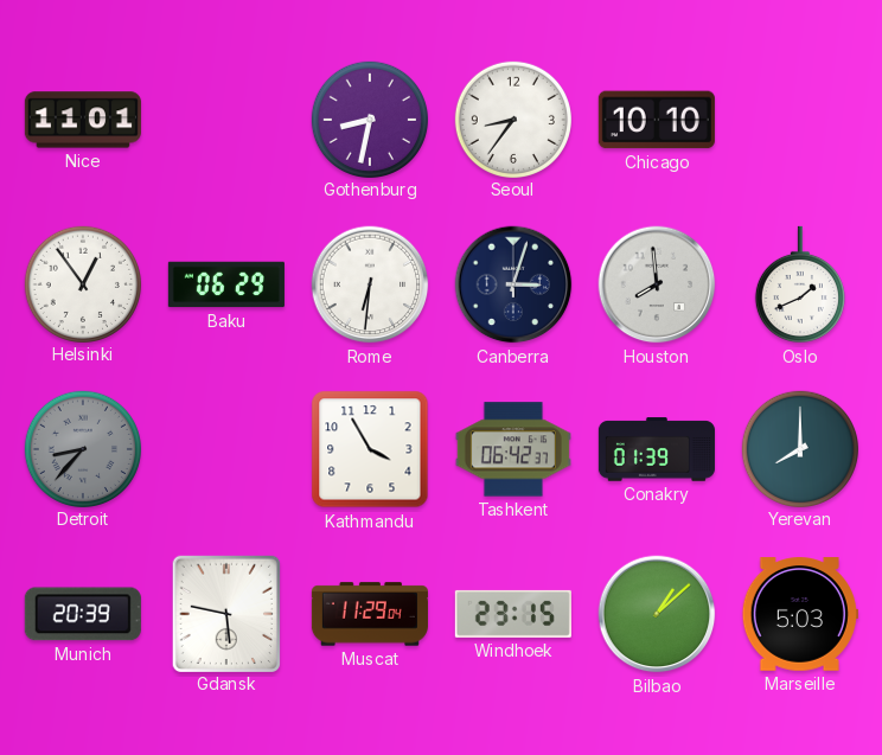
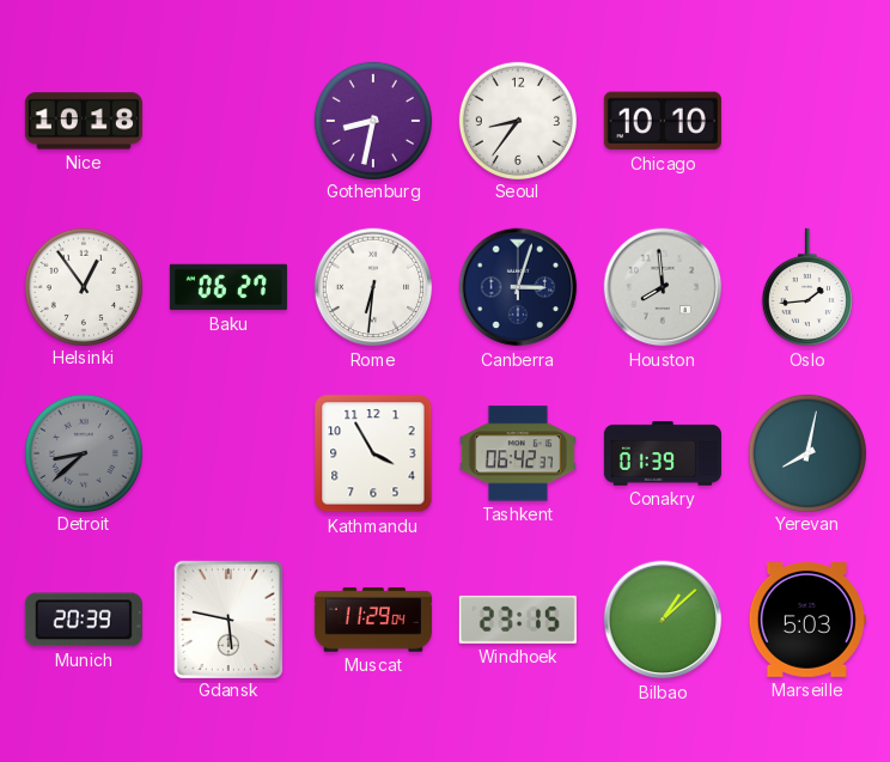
Nice: 11:01 -> 10:18
Baku: 06:29 -> 06:27
Oslo: 1:41 -> 1:44
Detroit: 8:37 -> 8:38
Yerevan: 8:00 -> 8:02
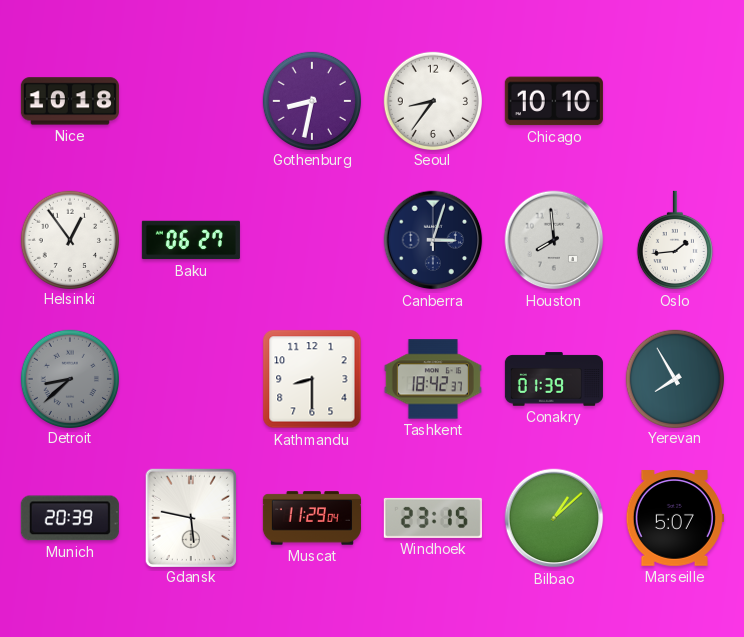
Rome: 6:31 -> none
Kathmandu: 3:55 -> 8:30
Tashkent: 06:42 -> 18:42
Yerevan: 8:02 -> 7:55
Marseille: 5:03 -> 5:07
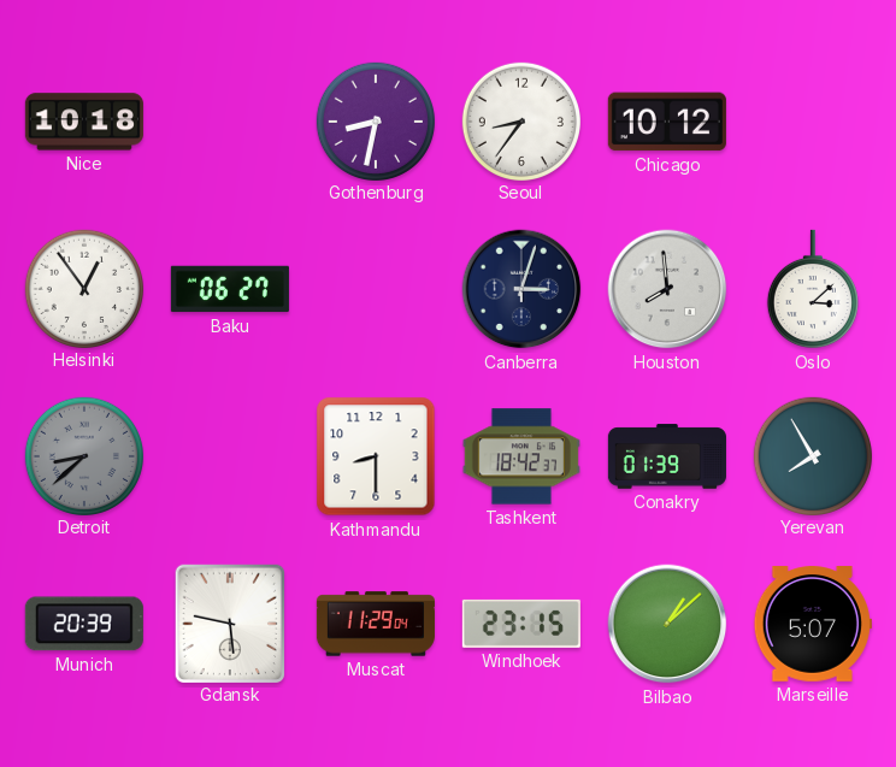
Chicago: 10:10 -> 10:12
Oslo: 1:44 -> 3:08
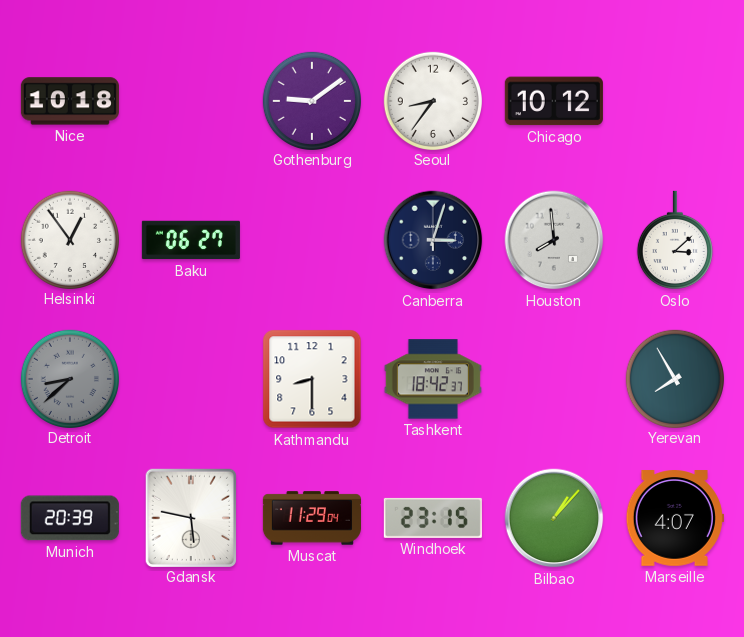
Gothenburg: 8:32 -> 9:09
Conakry: 01:39 -> none
Bilbao: 1:08 -> 1:07
Marseille: 5:07 -> 4:07
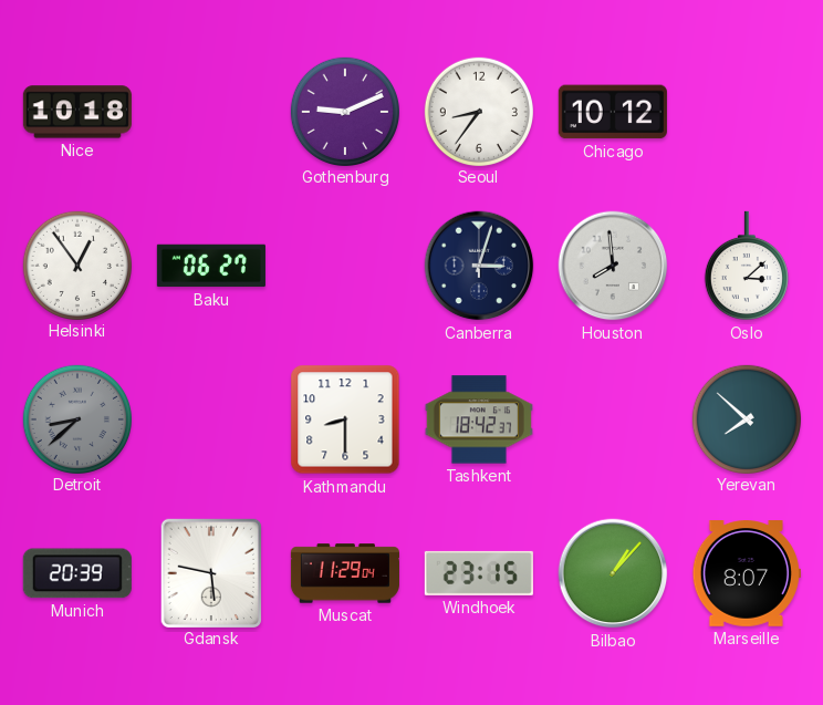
Gothenburg: 9:09 -> 9:11
Yerevan: 7:55 -> 7:52
Marseille: 4:07 -> 8:07
